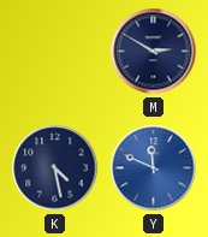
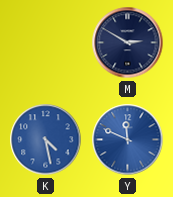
K dial: navy -> blue
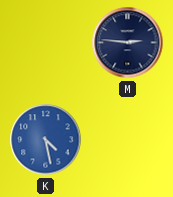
M: 2:50 -> 2:46
Y: 11:49 -> none
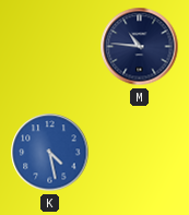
M: 2:46 -> 10:46
